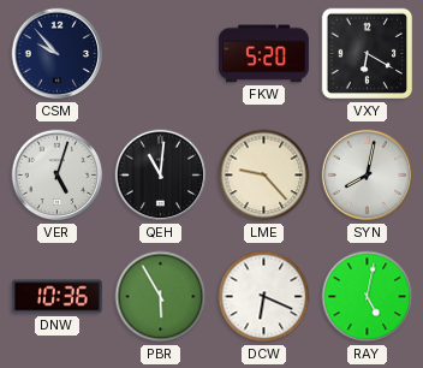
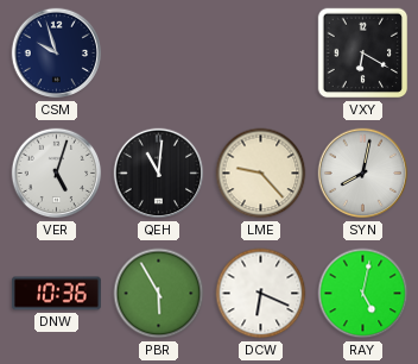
CSM: 9:53 -> 9:57
FKW: 5:20 -> none
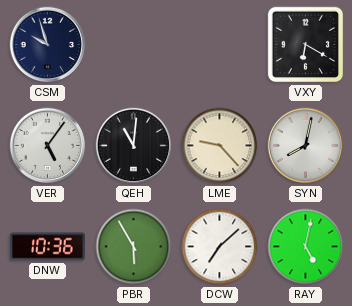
VER: 5:03 -> 5:06
DCW: 6:19 -> 7:08
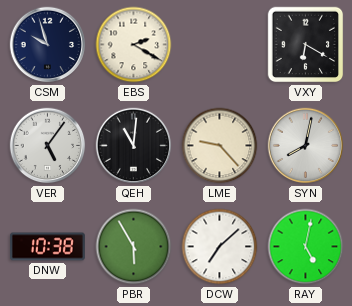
EBS: none -> 2:20
DNW: 10:36 -> 10:38
